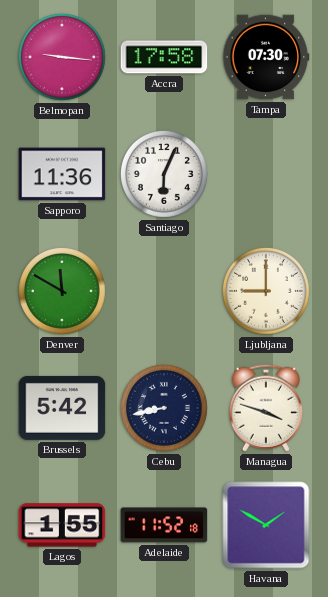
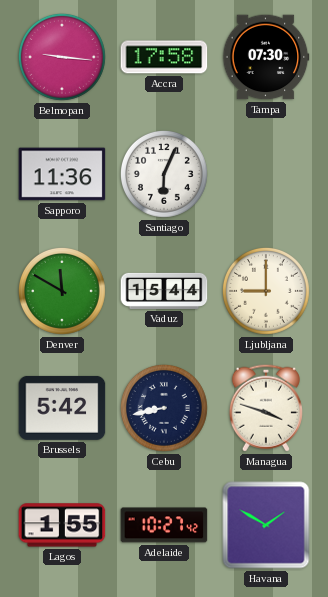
Vaduz: none -> 15:44
Adelaide: 11:52 -> 10:27
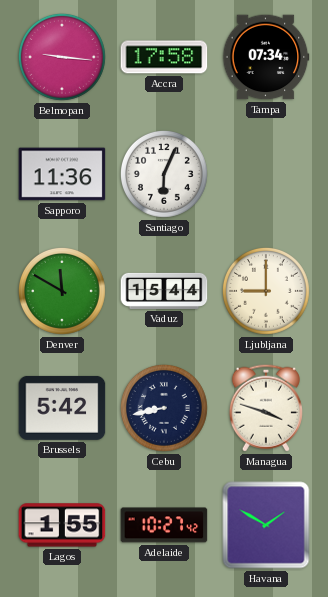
Tampa: 07:30 -> 07:34
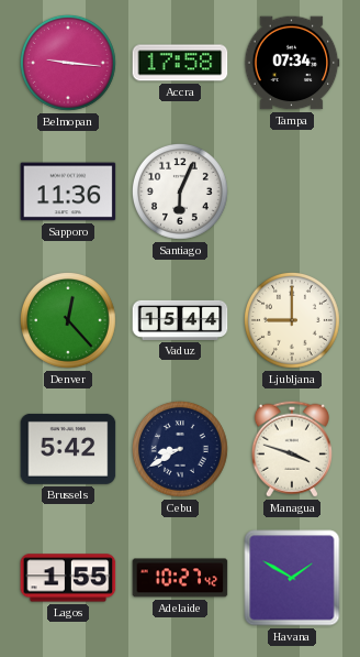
Denver: 11:50 -> 12:23
Cebu: 8:43 -> 8:40
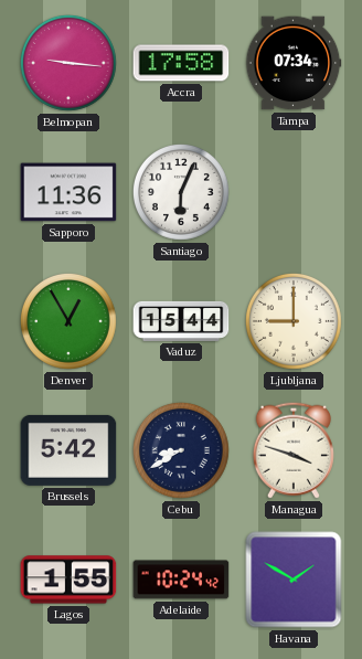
Denver: 12:23 -> 12:55
Adelaide: 10:27 -> 10:24
